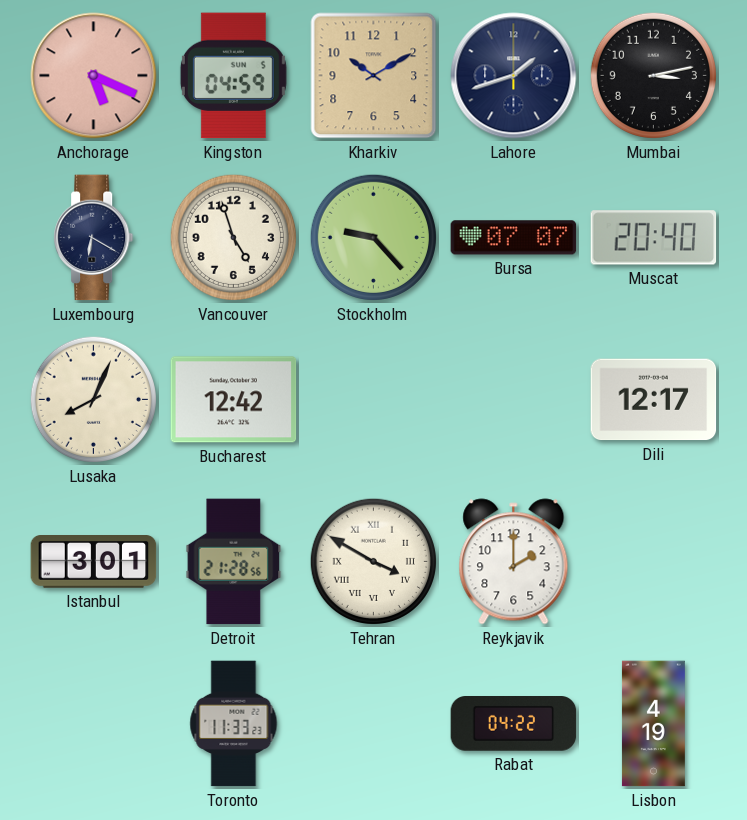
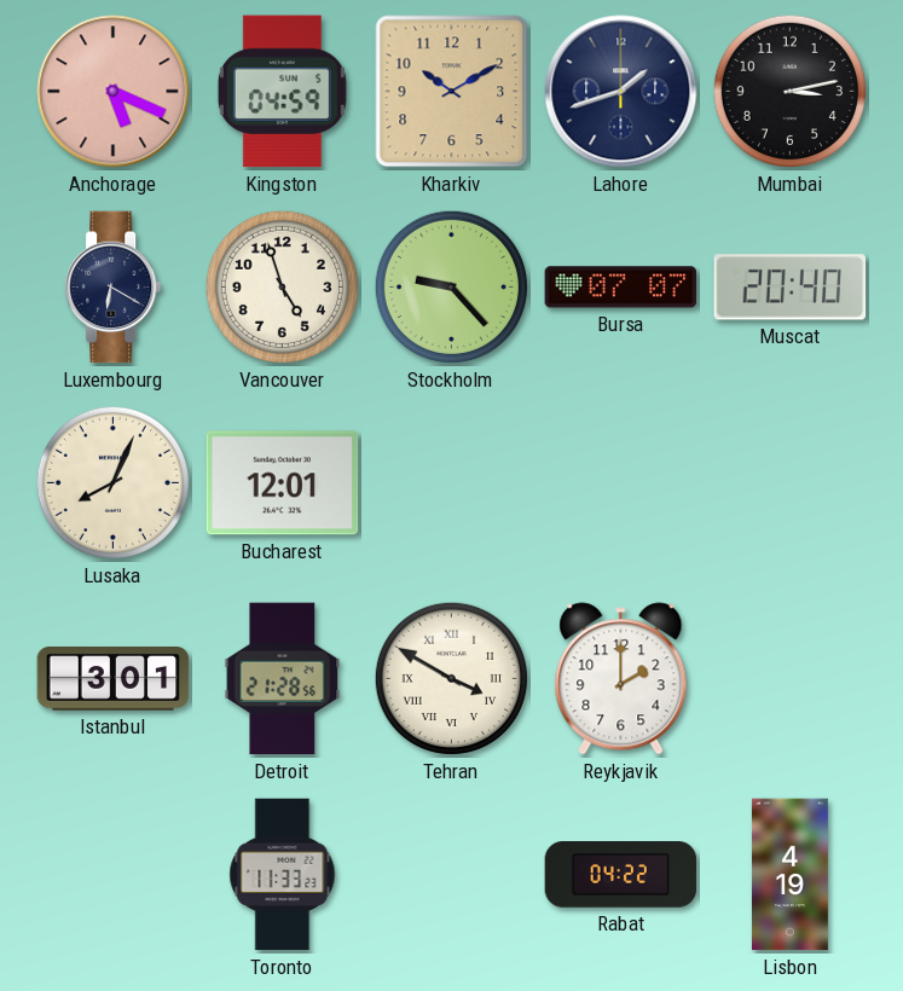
Bucharest: 12:42 -> 12:01
Dili: 12:17 -> none
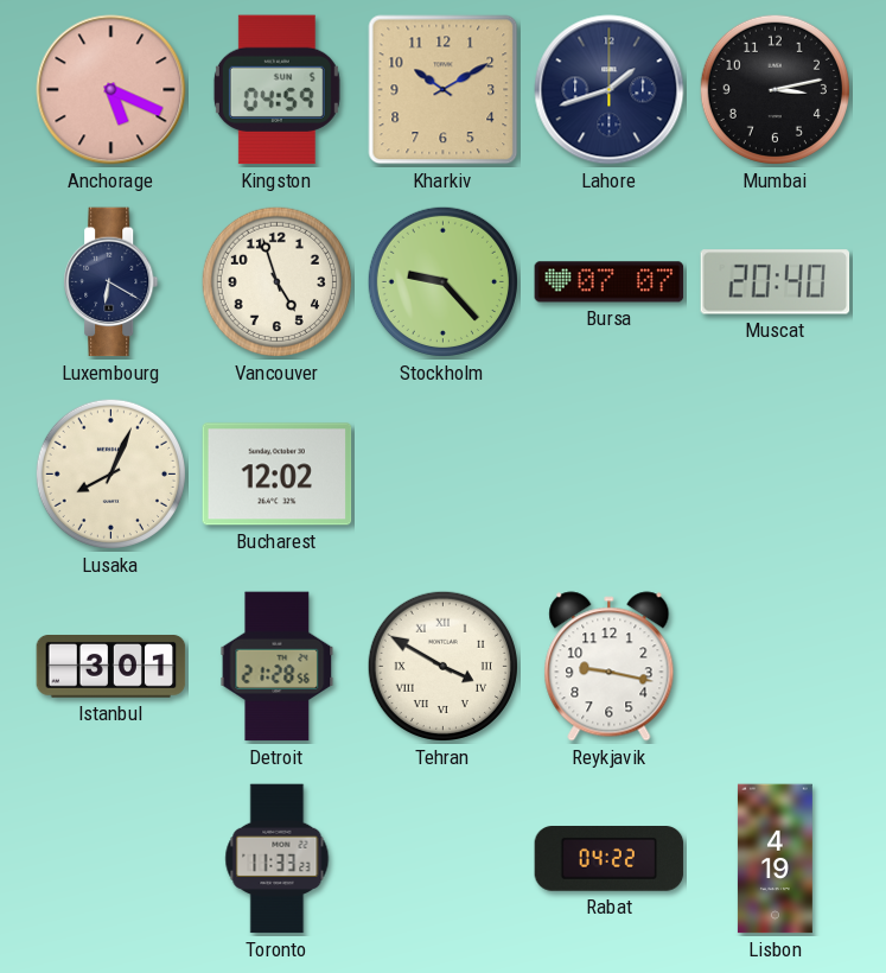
Bucharest: 12:01 -> 12:02
Reykjavik: 2:00 -> 9:17
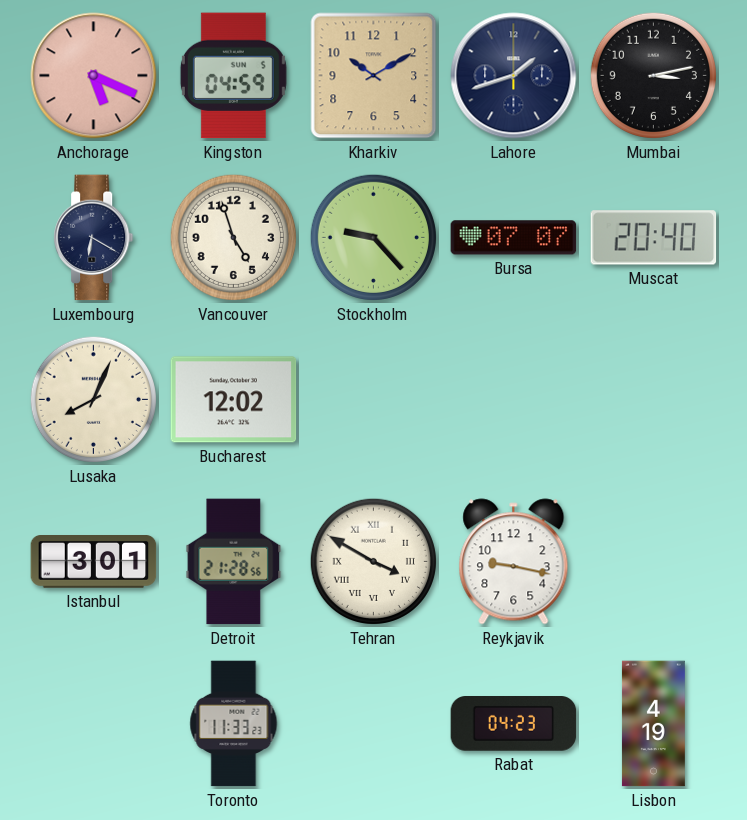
Rabat: 04:22 -> 04:23
